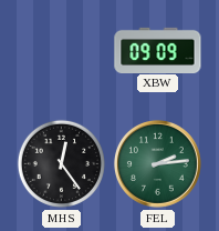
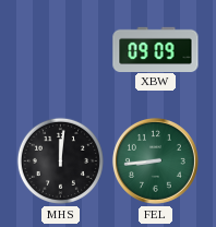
MHS: 12:24 -> 12:01
FEL: 2:14 -> 8:44
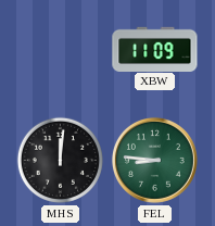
XBW: 09:09 -> 11:09
FEL: 8:44 -> 8:46
